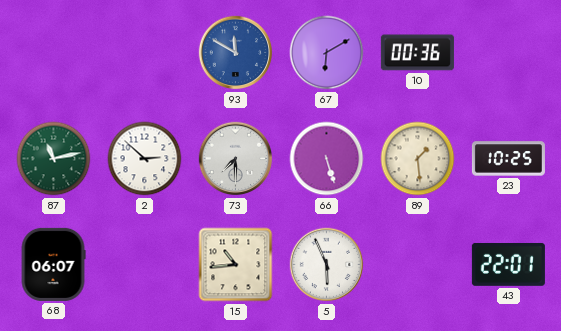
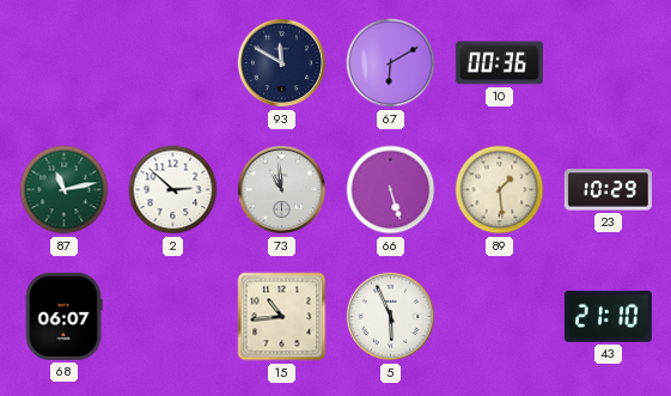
93 dial: blue -> navy
73: 7:30 -> 10:59
23: 10:25 -> 10:29
43: 22:01 -> 21:10
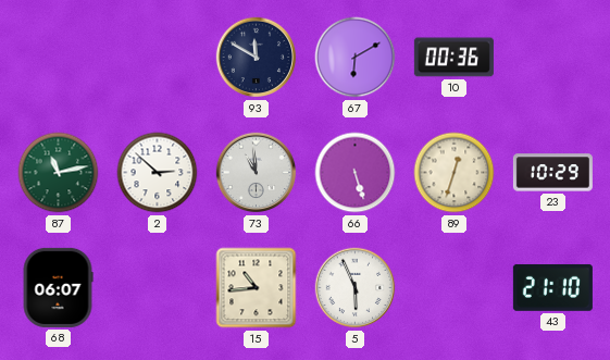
89: 1:29 -> 12:33
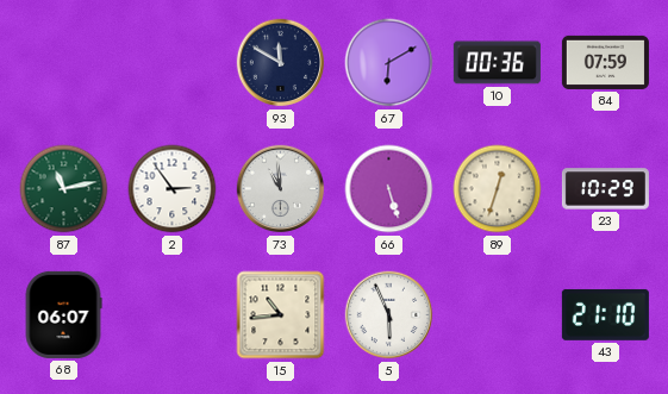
84: none -> 07:59
2: 2:52 -> 2:54
